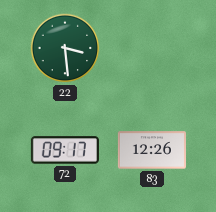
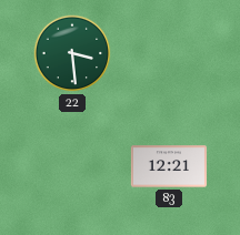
72: 09:17 -> none
83: 12:26 -> 12:21
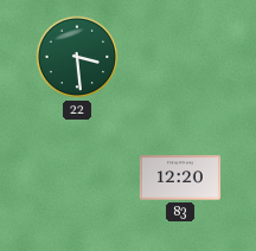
83: 12:21 -> 12:20
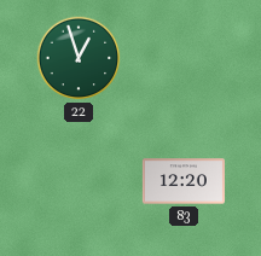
22: 3:29 -> 12:57
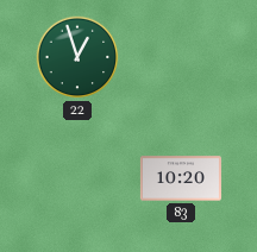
83: 12:20 -> 10:20
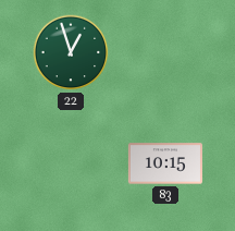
83: 10:20 -> 10:15
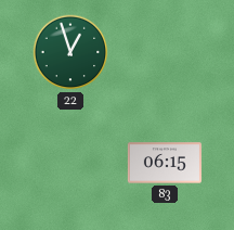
83: 10:15 -> 06:15
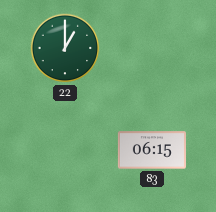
22: 12:57 -> 1:00
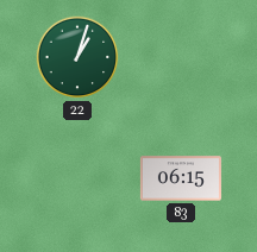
22: 1:00 -> 1:03
